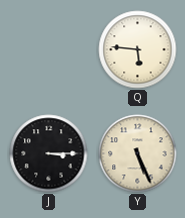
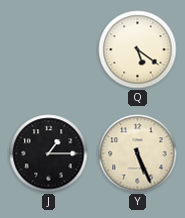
Q: 5:46 -> 5:21
J: 3:15 -> 1:15
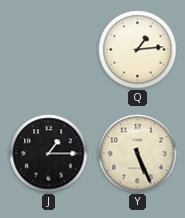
Q: 5:21 -> 1:14
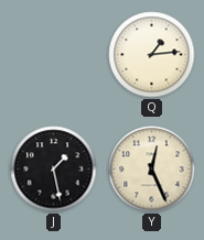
J: 1:15 -> 1:28
Y: 5:26 -> 12:26
